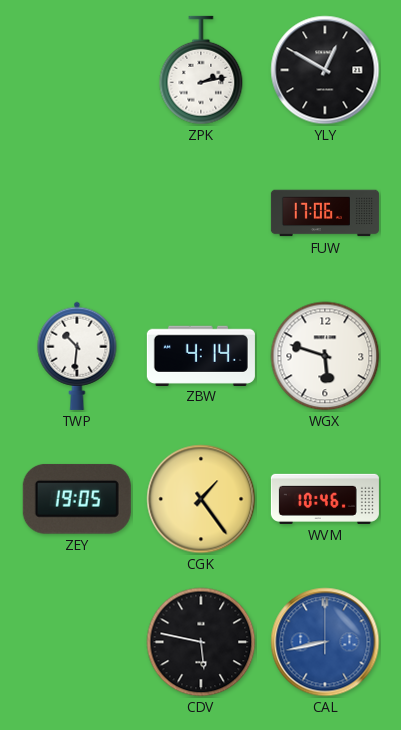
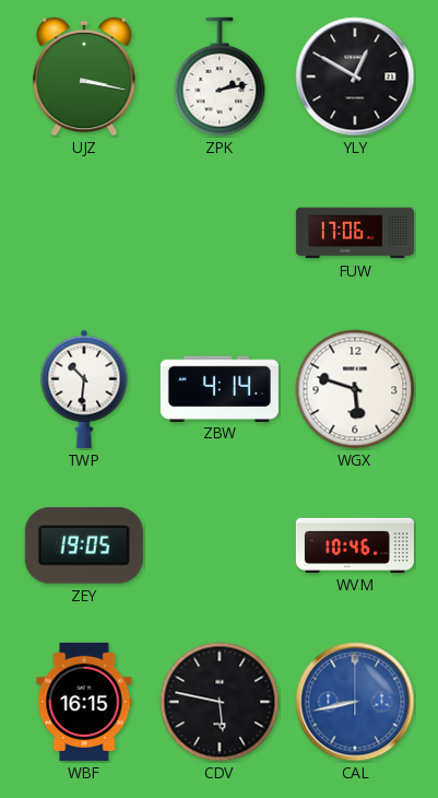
UJZ: none -> 3:17
CGK: 1:24 -> none
WBF: none -> 16:15
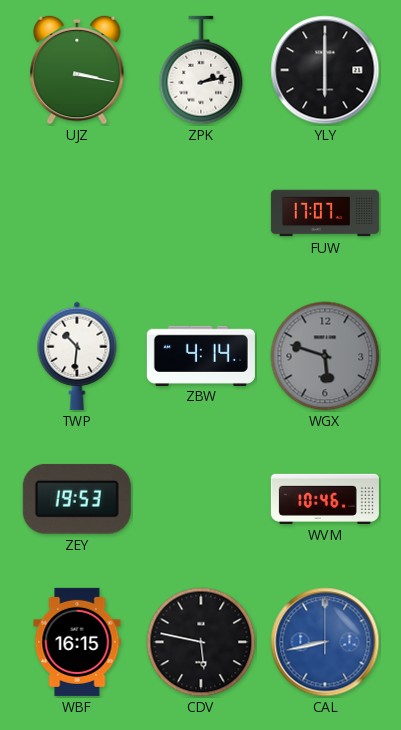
YLY: 12:50 -> 6:00
FUW: 17:06 -> 17:07
WGX dial: white -> grey
ZEY: 19:05 -> 19:53
